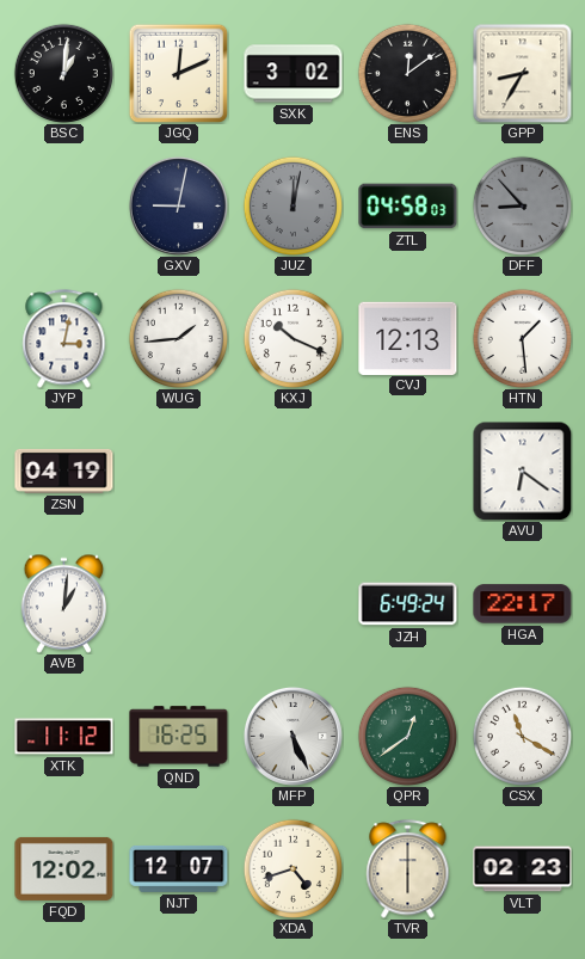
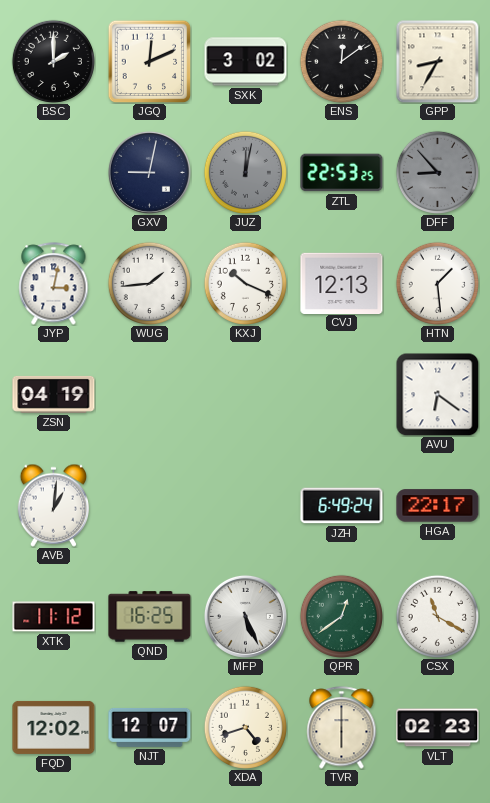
BSC: 1:01 -> 2:00
ZTL: 04:58 -> 22:53
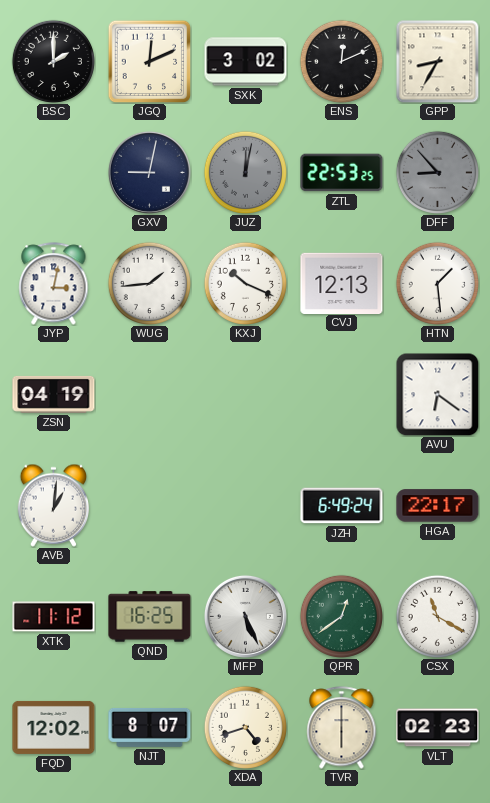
ENS: 12:09 -> 12:11
NJT: 12:07 -> 8:07
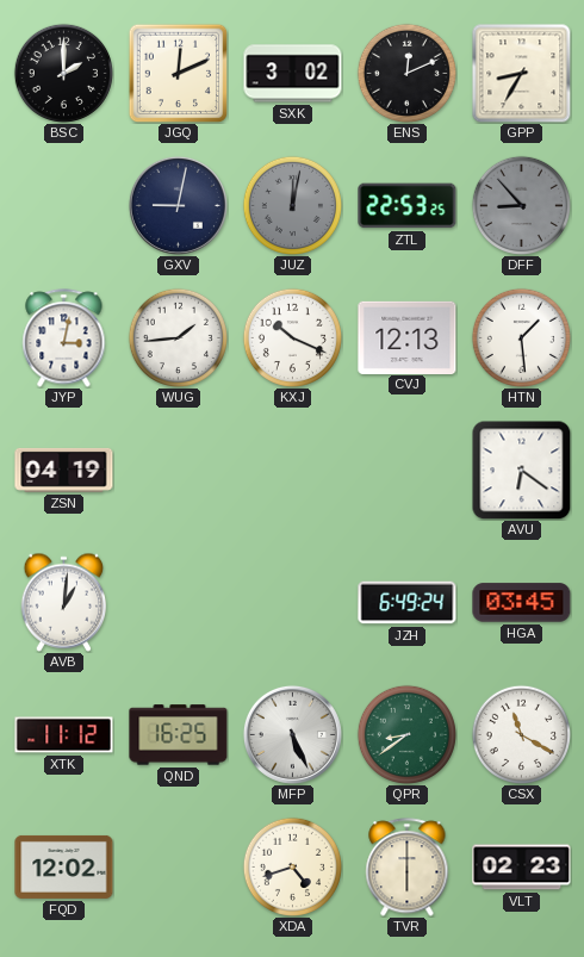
HGA: 22:17 -> 03:45
QPR: 12:39 -> 8:39
NJT: 8:07 -> none
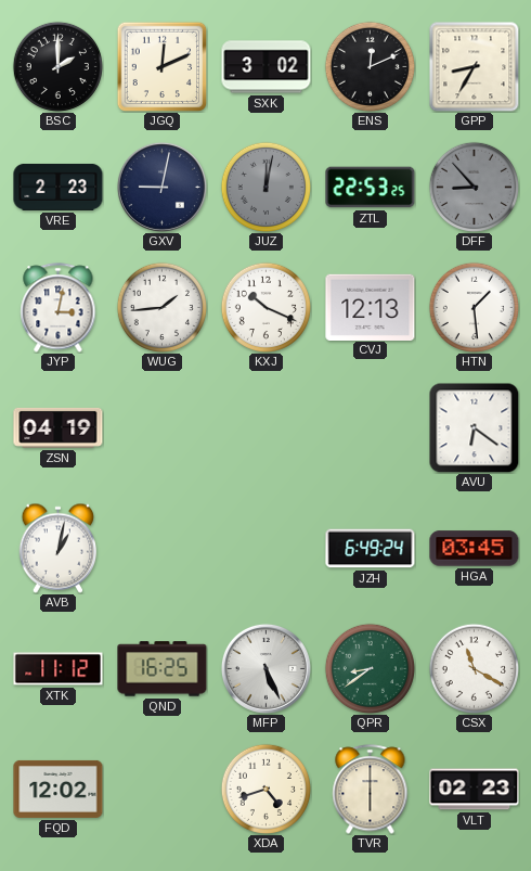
VRE: none -> 2:23
AVB: 1:01 -> 1:02
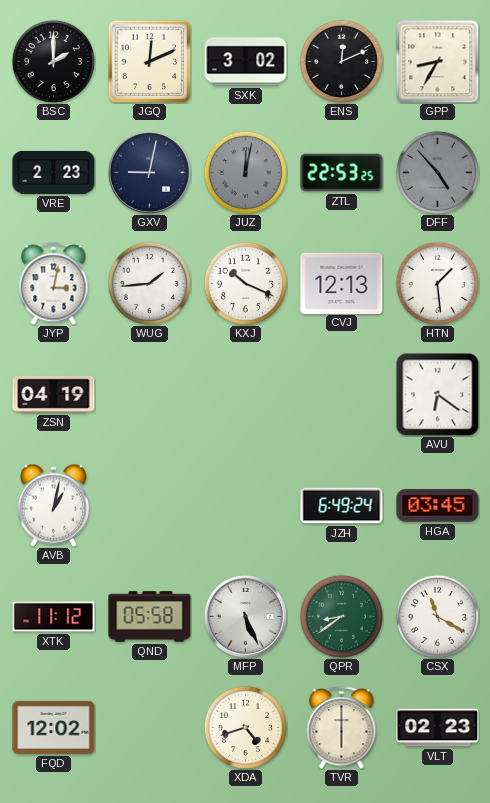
DFF: 8:53 -> 4:53
QND: 16:25 -> 05:58
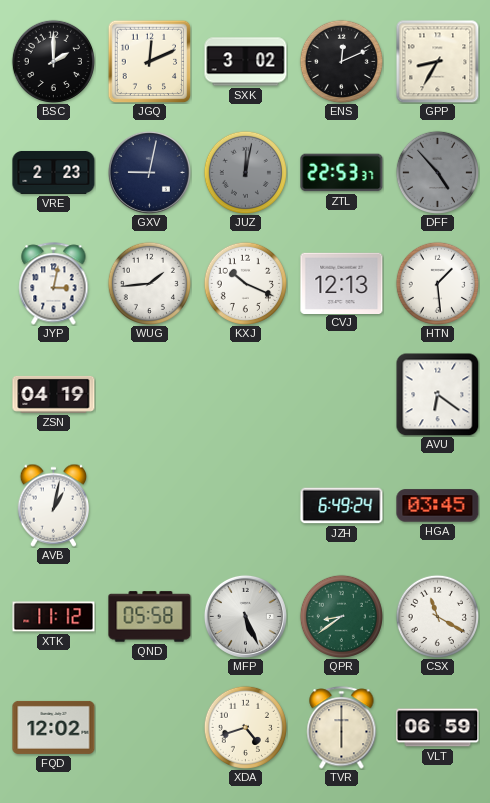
ZTL: 22:53:25 -> 22:53:37
VLT: 02:23 -> 06:59
